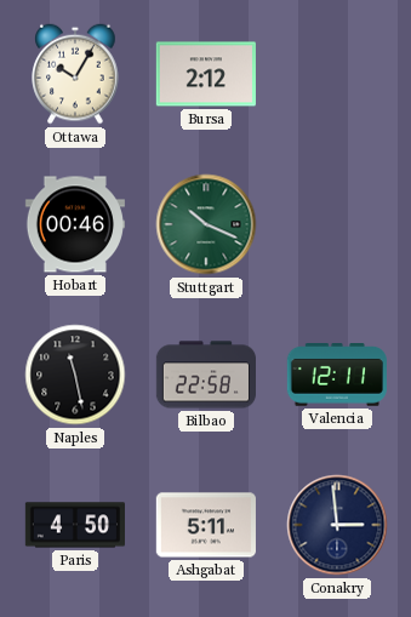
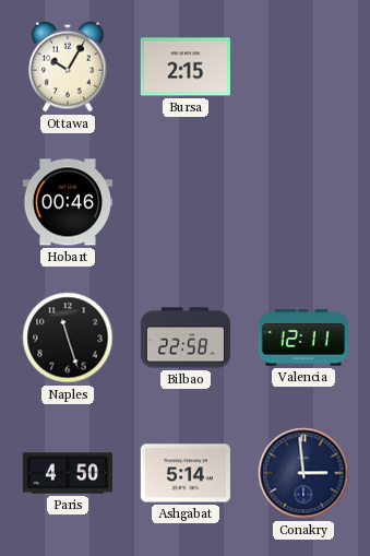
Bursa: 2:12 -> 2:15
Stuttgart: 10:19 -> none
Naples: 11:28 -> 11:27
Ashgabat: 5:11 -> 5:14
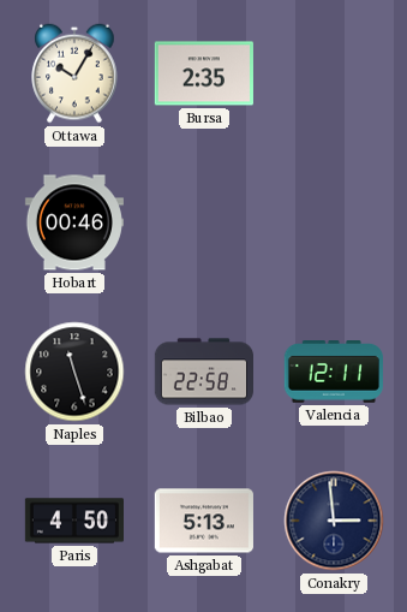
Bursa: 2:15 -> 2:35
Ashgabat: 5:14 -> 5:13
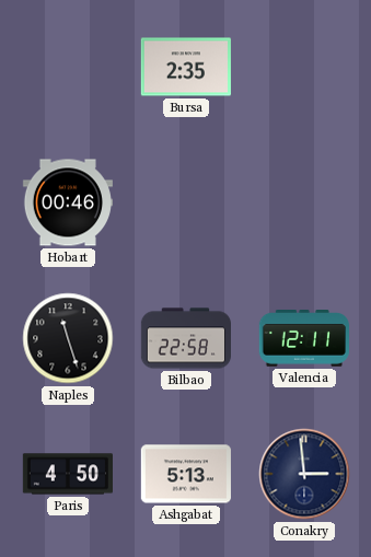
Ottawa: 10:05 -> none
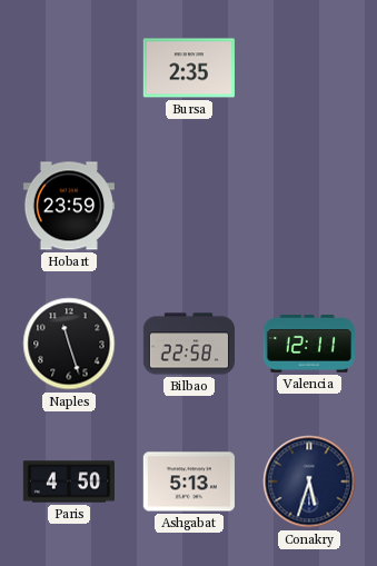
Hobart: 00:46 -> 23:59
Conakry: 2:59 -> 5:33
